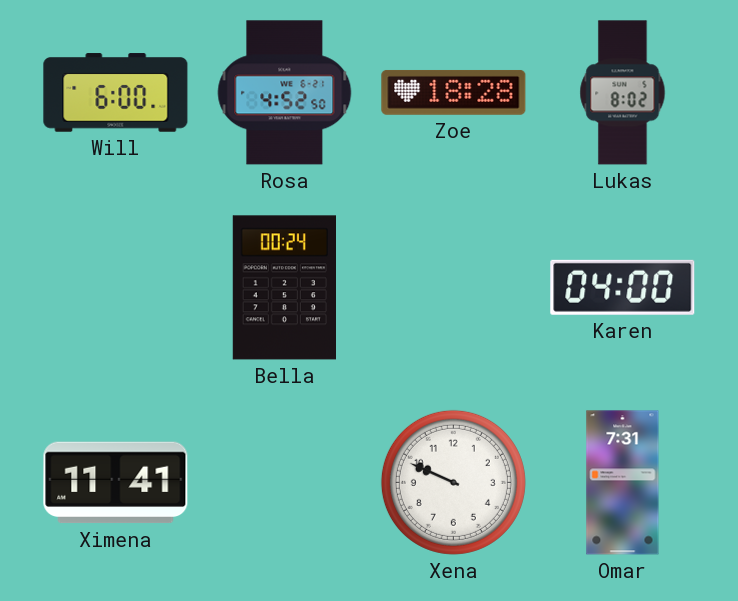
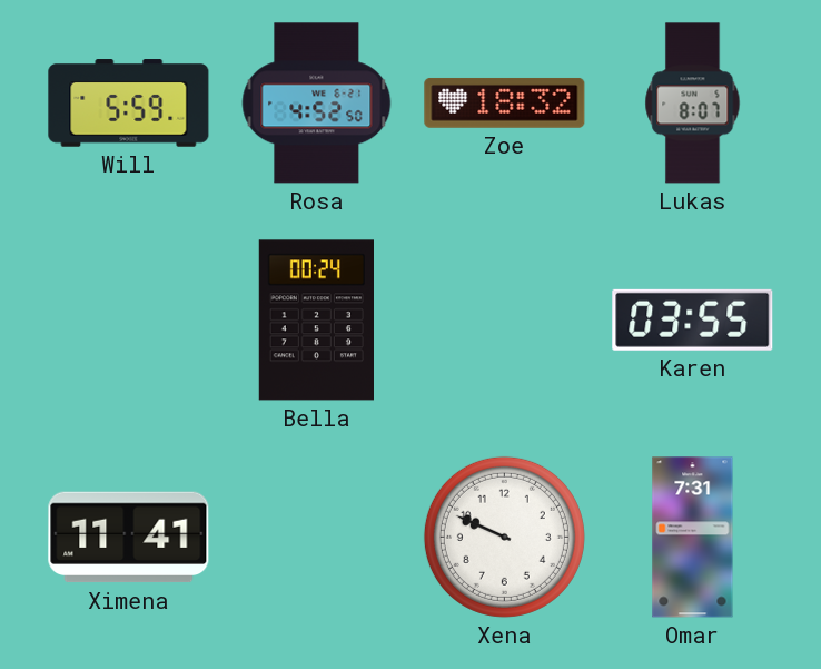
Will: 6:00 -> 5:59
Zoe: 18:28 -> 18:32
Lukas: 8:02 -> 8:07
Karen: 04:00 -> 03:55
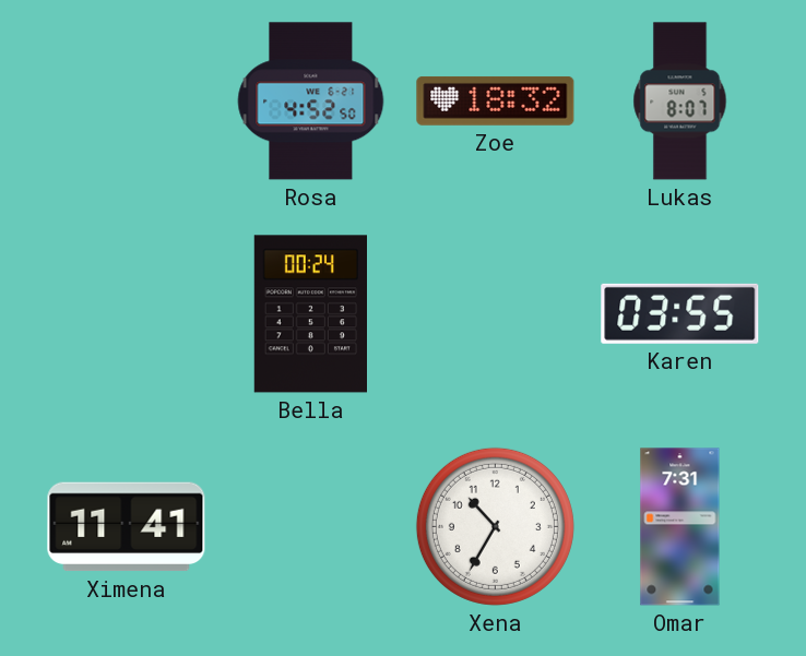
Will: 5:59 -> none
Xena: 9:49 -> 10:35
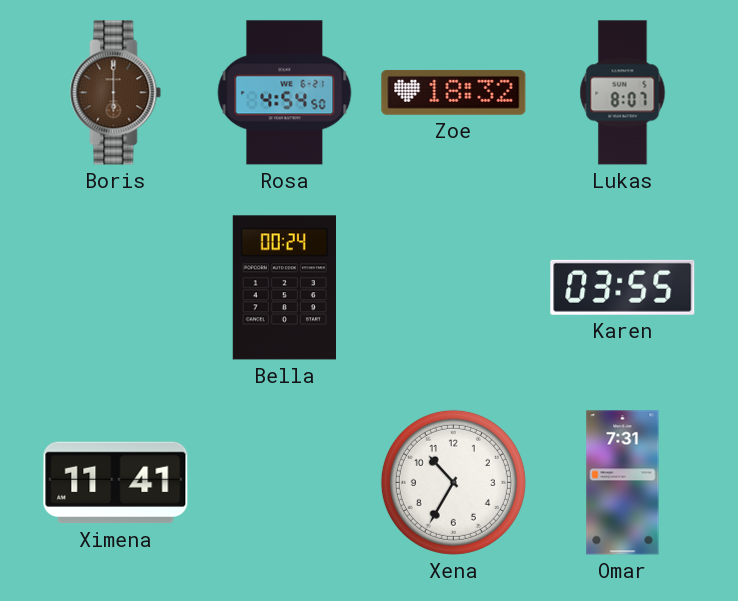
Boris: none -> 6:00
Rosa: 4:52 -> 4:54
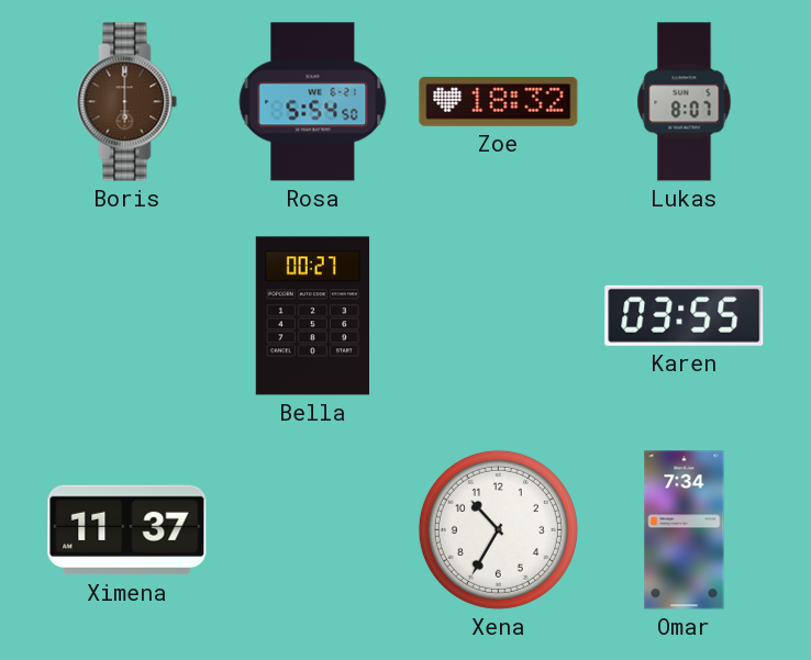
Rosa: 4:54 -> 5:54
Bella: 00:24 -> 00:27
Ximena: 11:41 -> 11:37
Omar: 7:31 -> 7:34
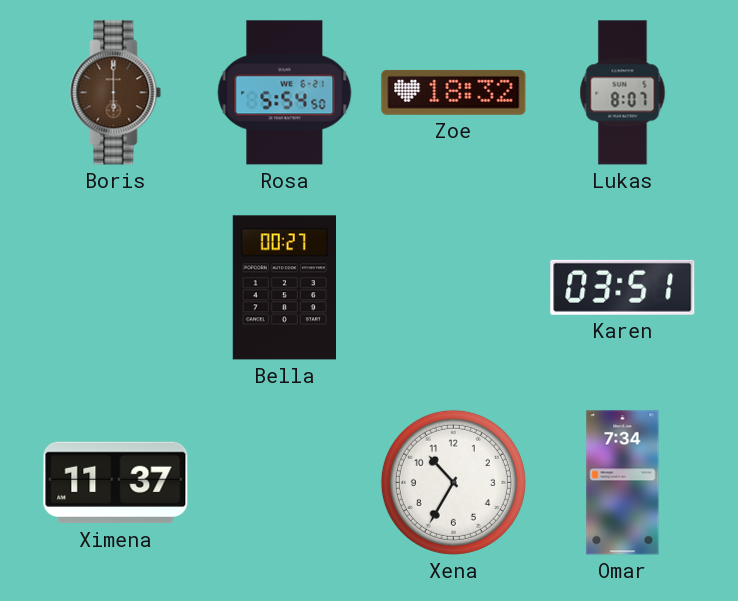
Karen: 03:55 -> 03:51
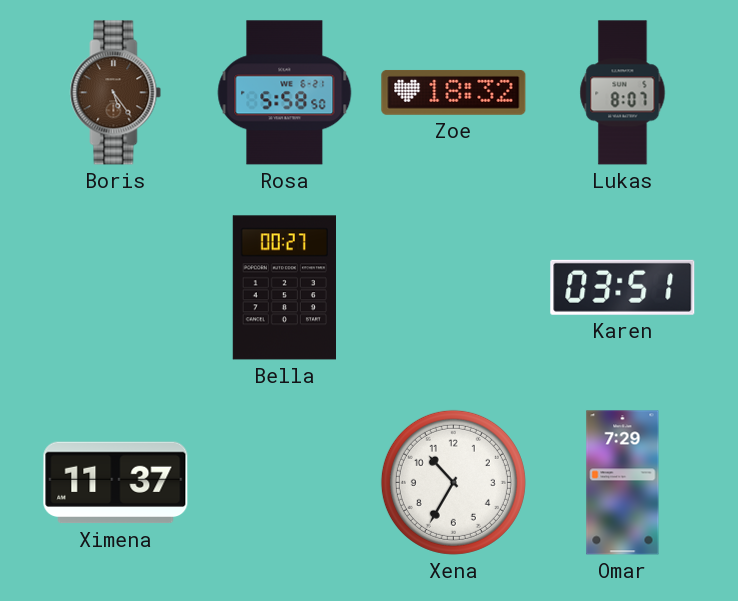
Boris: 6:00 -> 5:24
Rosa: 5:54 -> 5:58
Omar: 7:34 -> 7:29
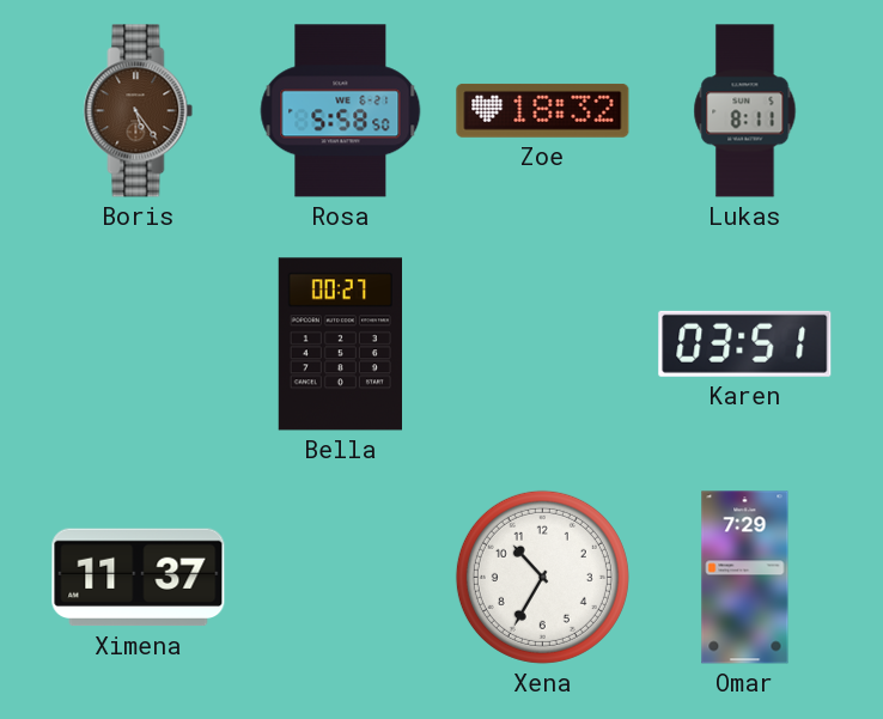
Lukas: 8:07 -> 8:11
